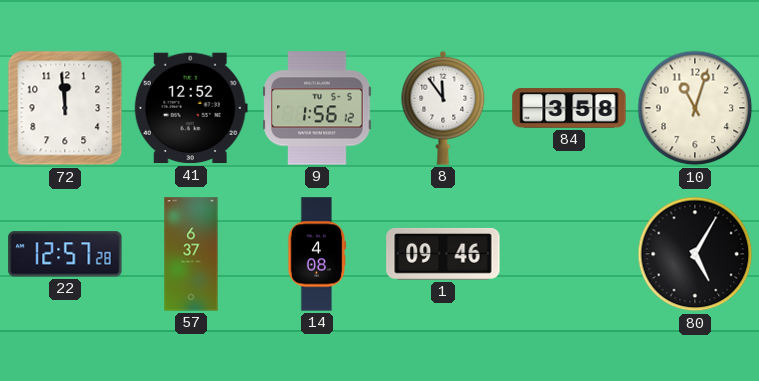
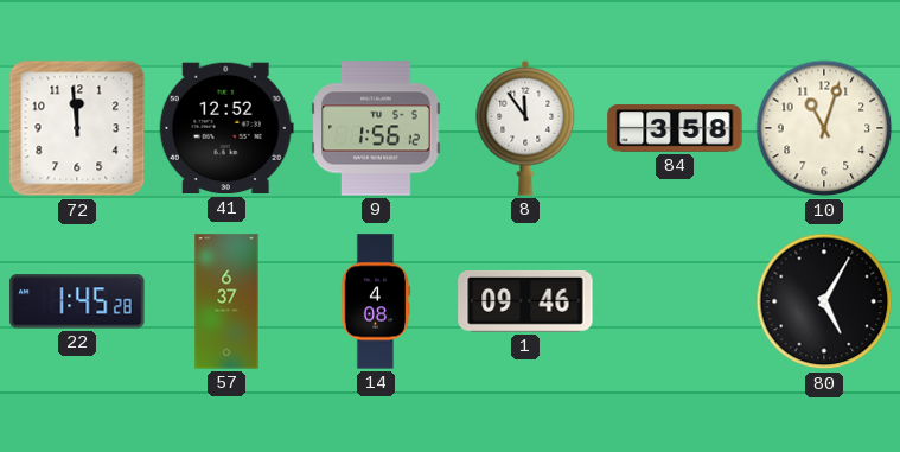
22: 12:57 -> 1:45
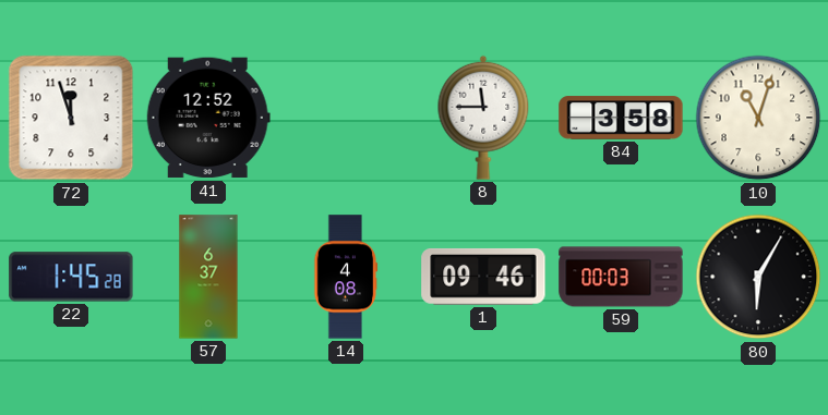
72: 11:59 -> 11:57
9: 1:56 -> none
8: 11:54 -> 11:45
59: none -> 00:03
80: 5:05 -> 6:05
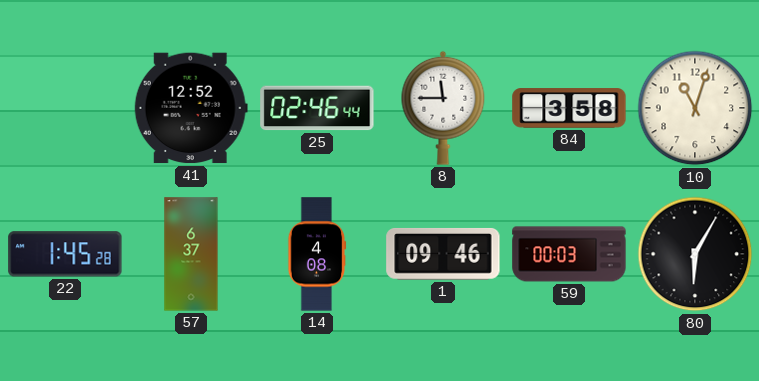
72: 11:57 -> none
25: none -> 02:46
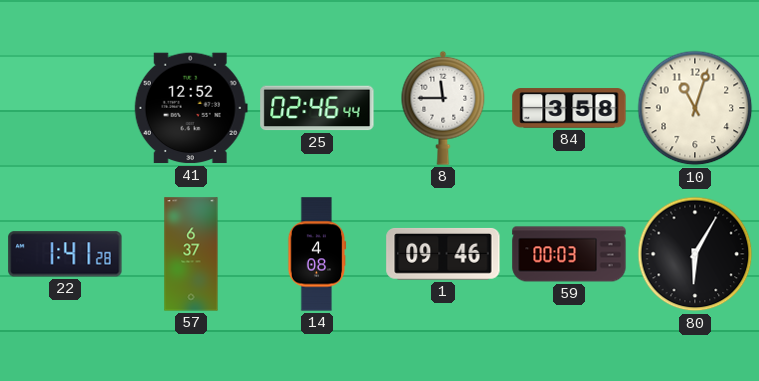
22: 1:45 -> 1:41
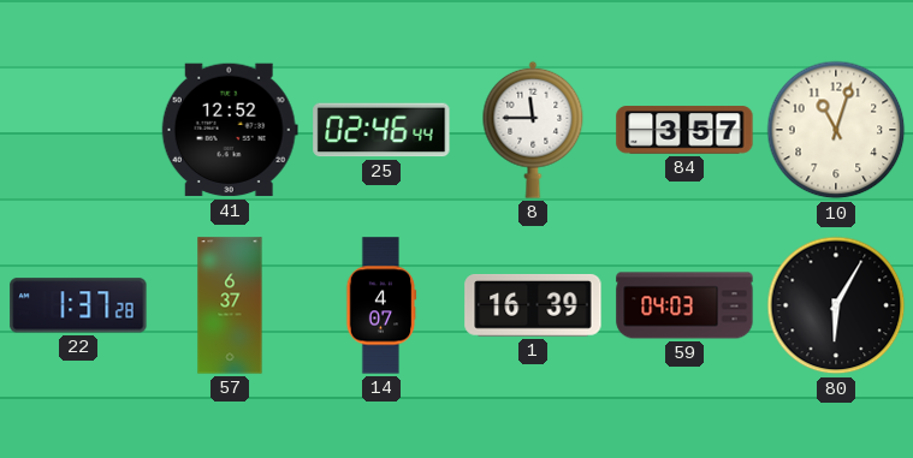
84: 3:58 -> 3:57
22: 1:41 -> 1:37
14: 4:08 -> 4:07
1: 09:46 -> 16:39
59: 00:03 -> 04:03
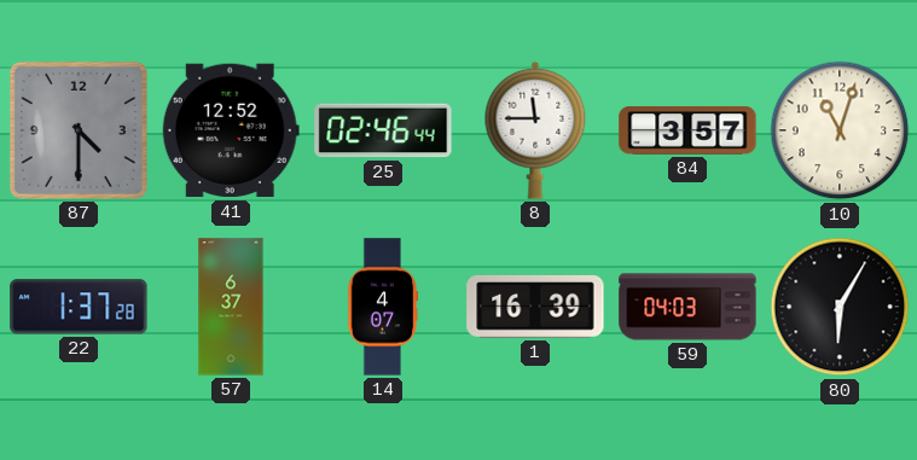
87: none -> 4:30
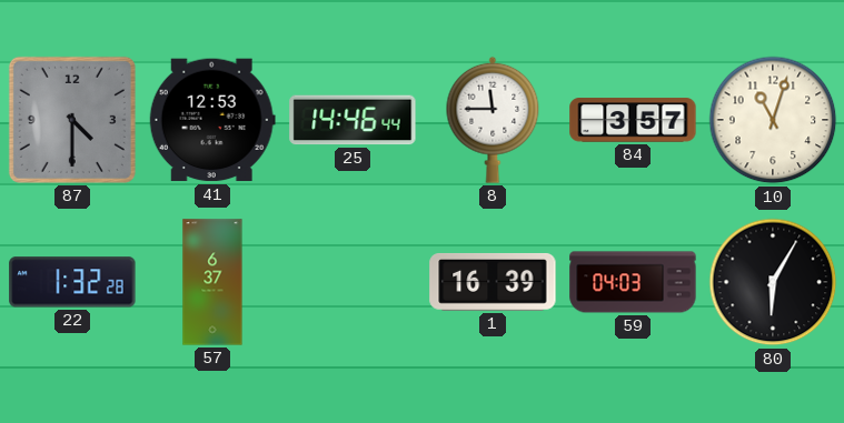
41: 12:52 -> 12:53
25: 02:46 -> 14:46
22: 1:37 -> 1:32
14: 4:07 -> none
